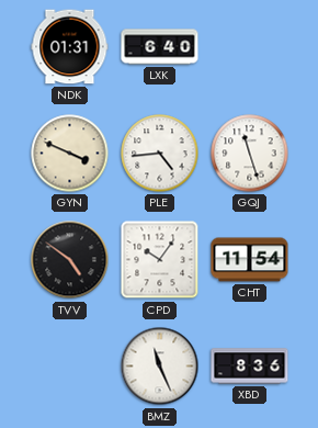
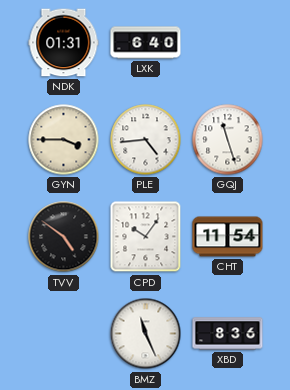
GYN: 3:49 -> 3:45
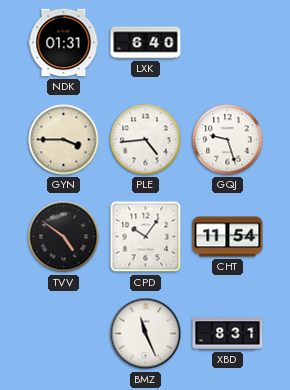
GQJ: 11:27 -> 9:27
XBD: 8:36 -> 8:31
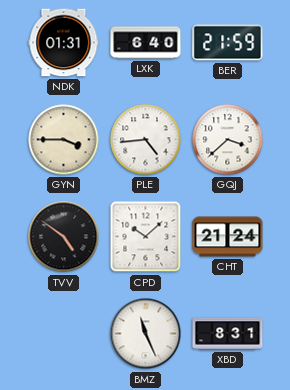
BER: none -> 21:59
GQJ: 9:27 -> 3:38
CPD: 10:06 -> 10:08
CHT: 11:54 -> 21:24
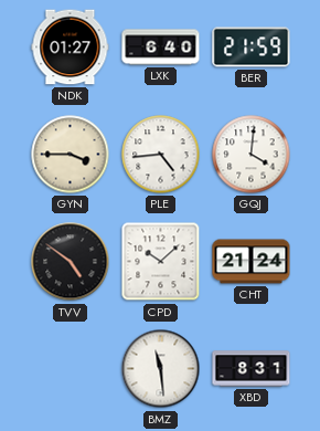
NDK: 01:31 -> 01:27
GQJ: 3:38 -> 4:01
BMZ: 11:26 -> 11:29
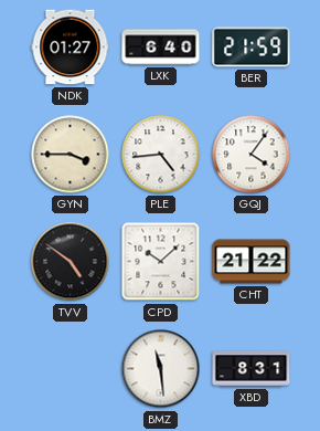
GQJ: 4:01 -> 4:06
CHT: 21:24 -> 21:22
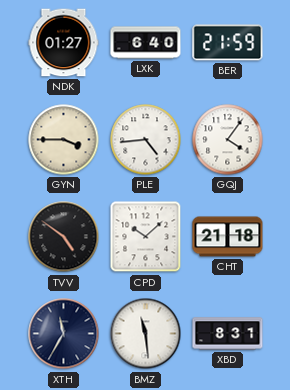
CHT: 21:22 -> 21:18
XTH: none -> 11:35
